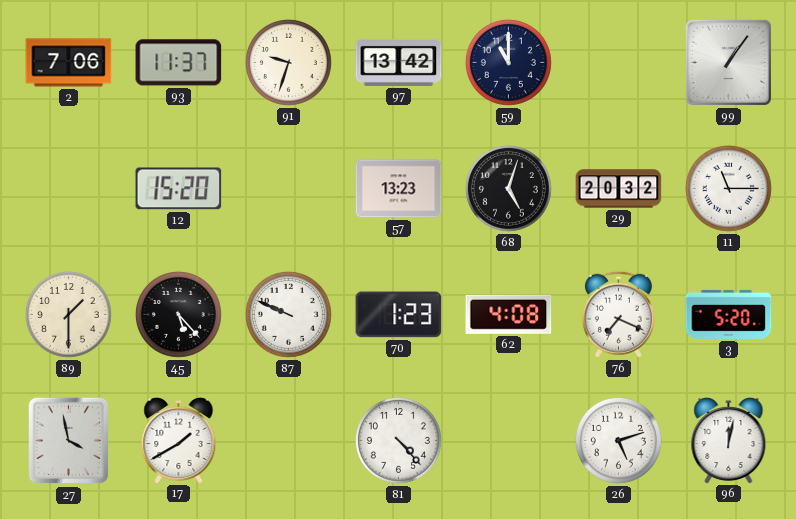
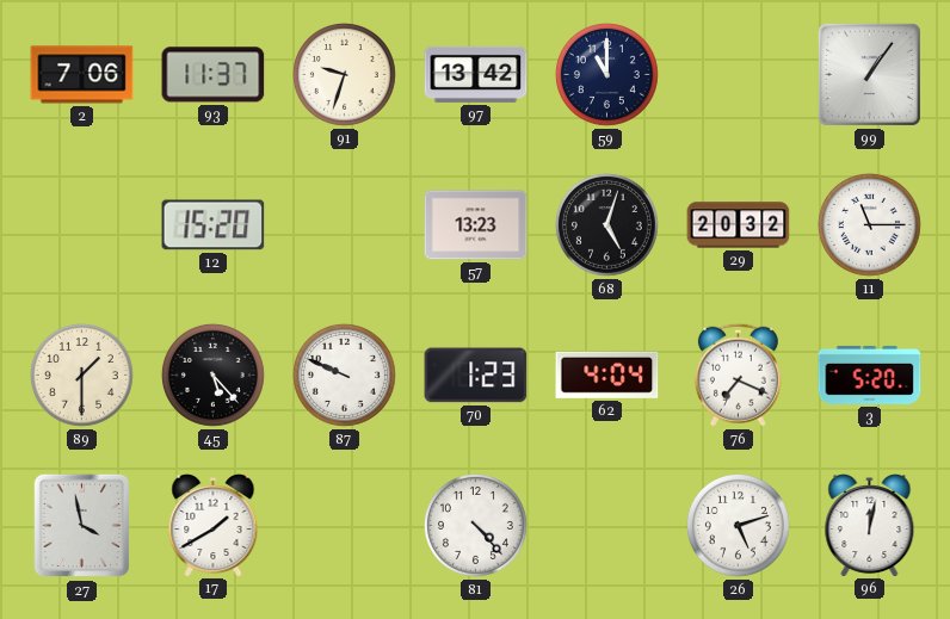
62: 4:08 -> 4:04
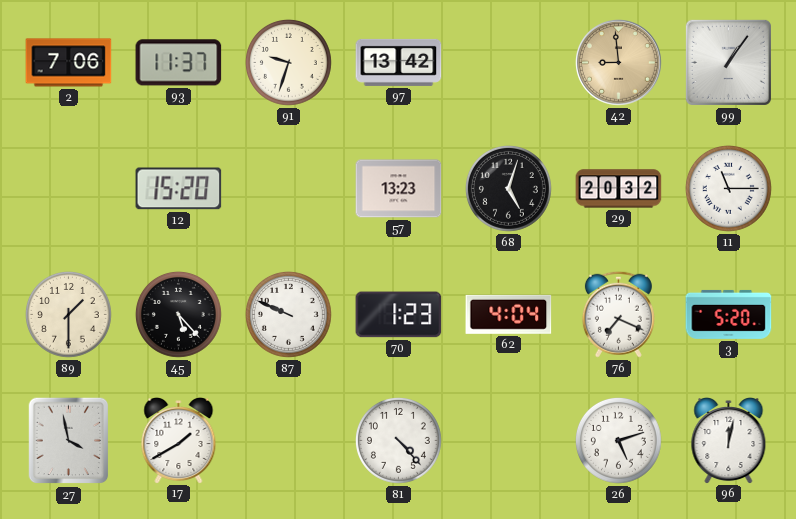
59: 11:00 -> none
42: none -> 8:59
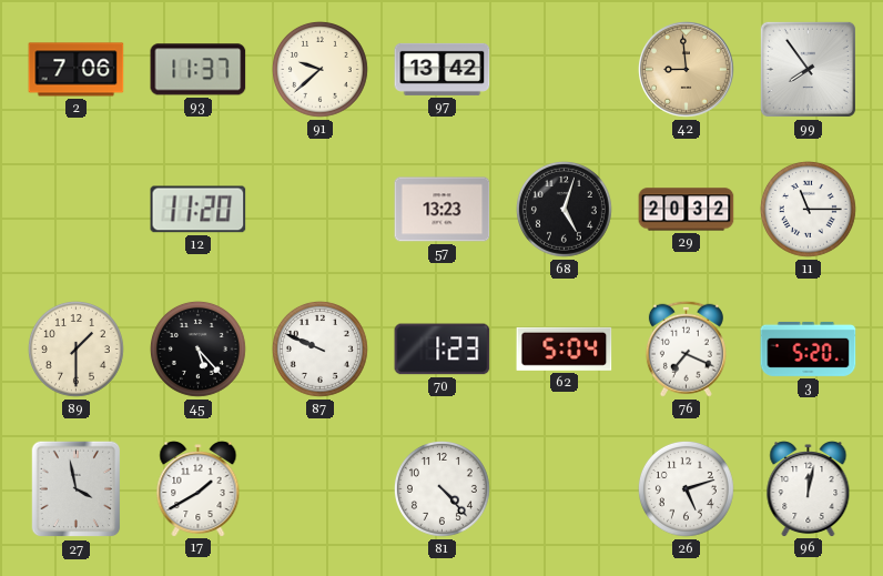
91: 9:33 -> 9:38
99: 1:06 -> 7:54
12: 15:20 -> 11:20
62: 4:04 -> 5:04
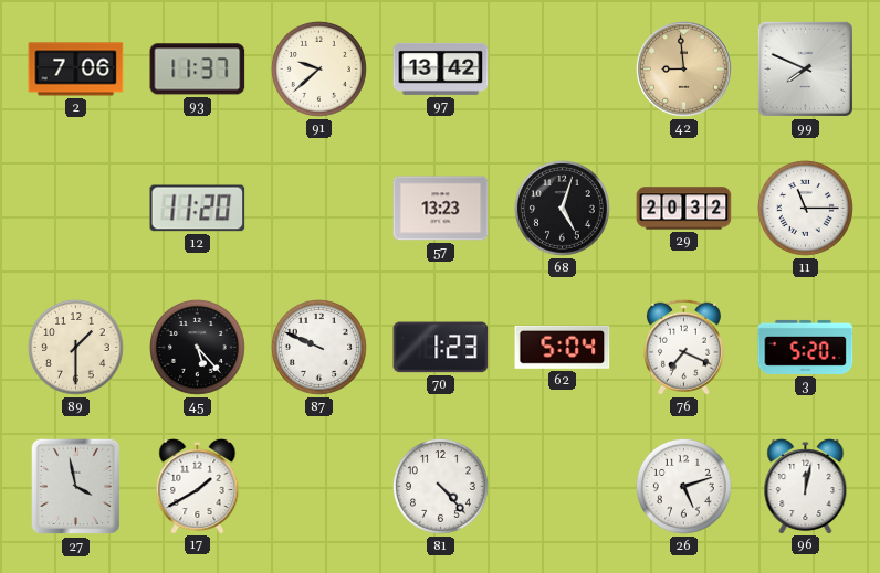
99: 7:54 -> 7:49
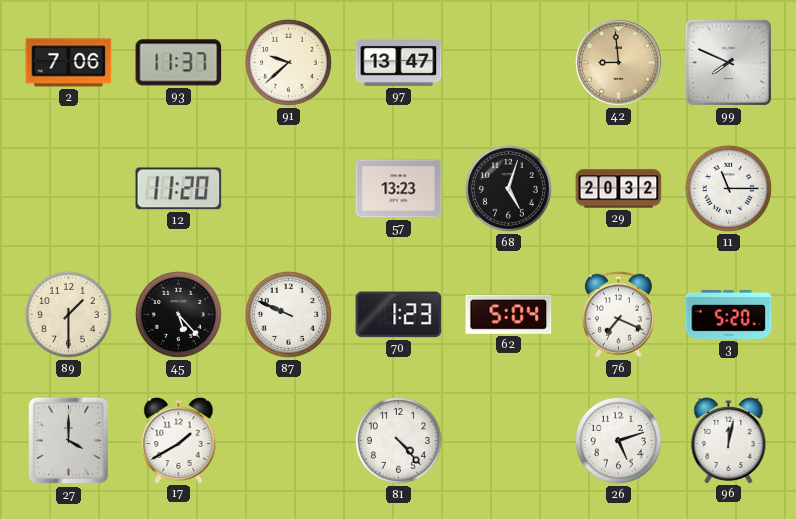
97: 13:42 -> 13:47
27: 3:58 -> 4:00
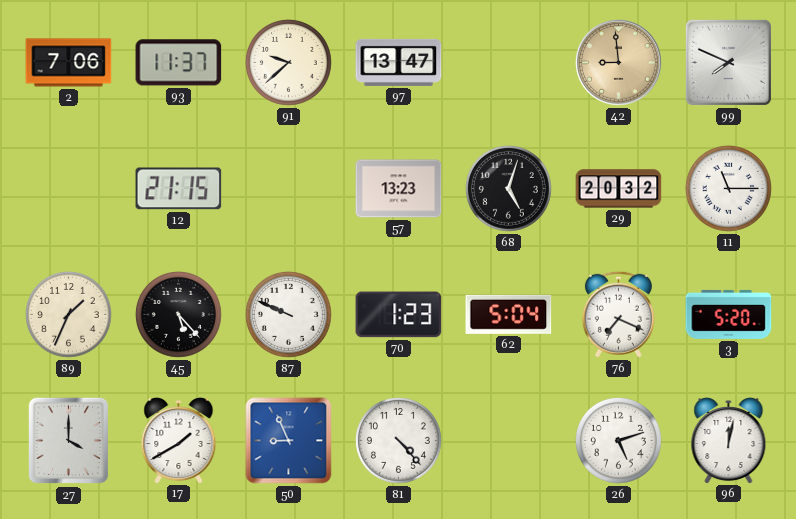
12: 11:20 -> 21:15
89: 1:30 -> 1:34
50: none -> 8:56
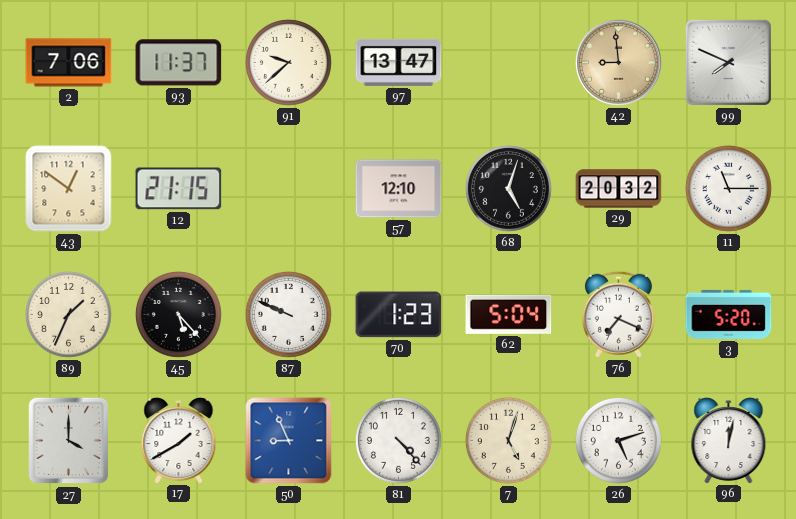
43: none -> 12:51
57: 13:23 -> 12:10
7: none -> 5:03
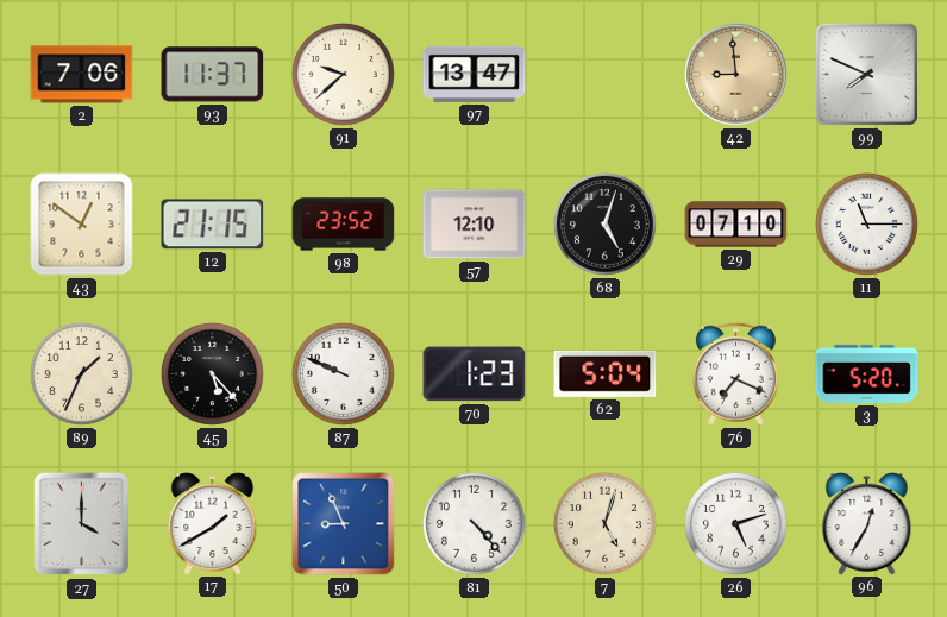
98: none -> 23:52
29: 20:32 -> 07:10
96: 12:02 -> 12:35
